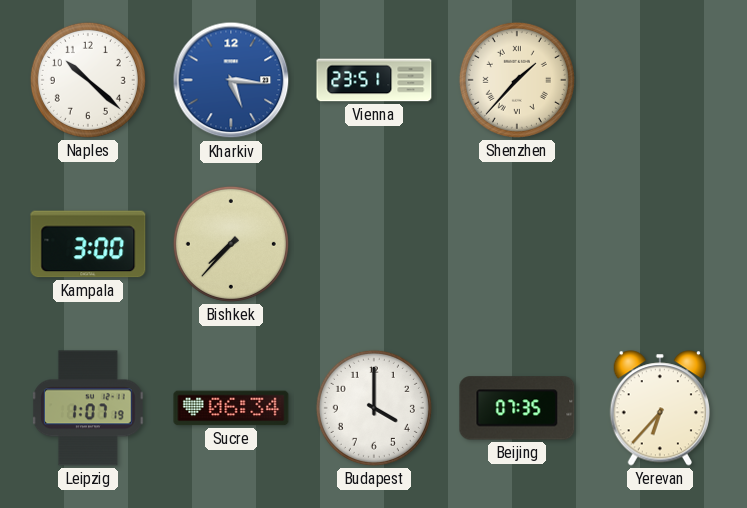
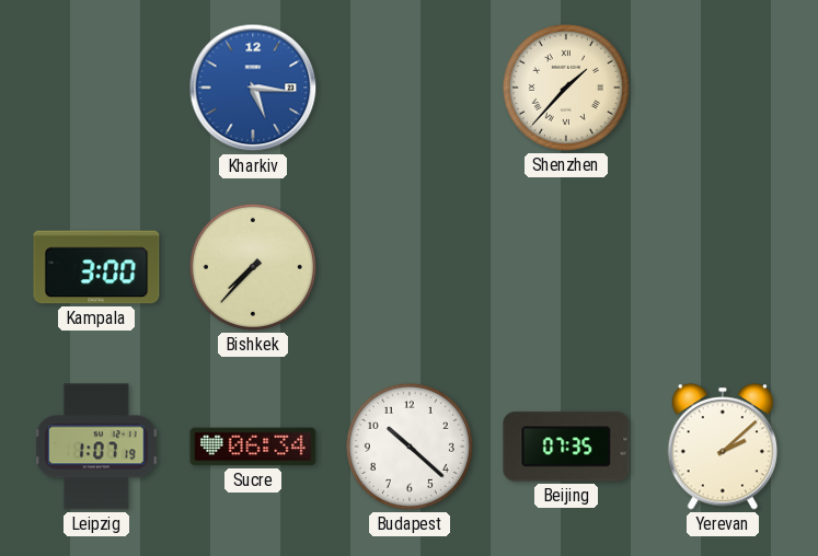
Naples: 10:22 -> none
Vienna: 23:51 -> none
Budapest: 4:00 -> 10:22
Yerevan: 6:37 -> 2:08
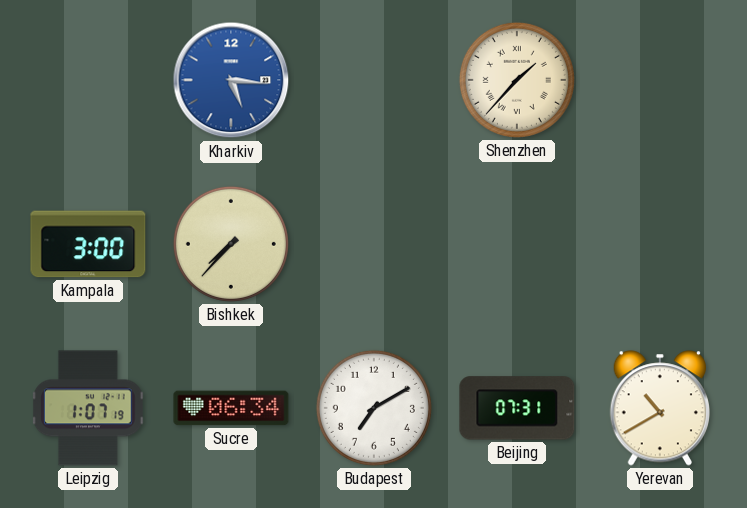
Budapest: 10:22 -> 7:10
Beijing: 07:35 -> 07:31
Yerevan: 2:08 -> 10:40
